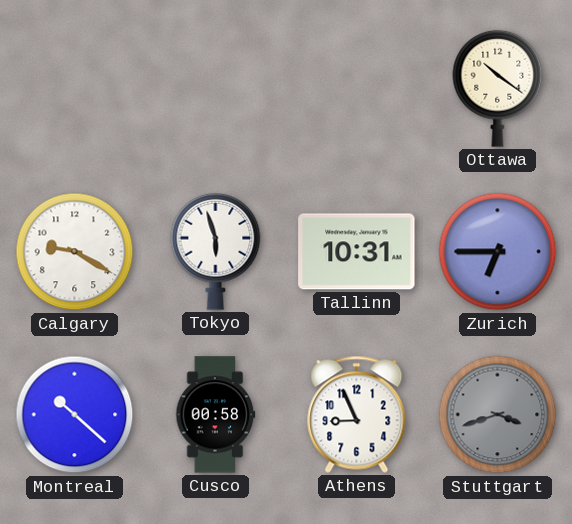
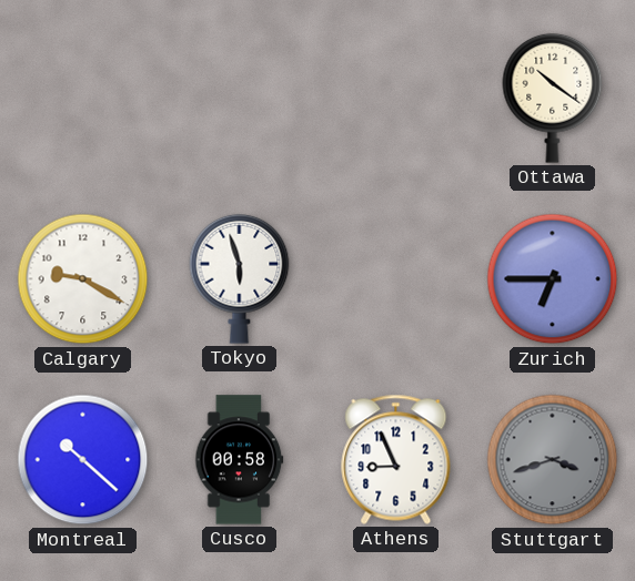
Tallinn: 10:31 -> none
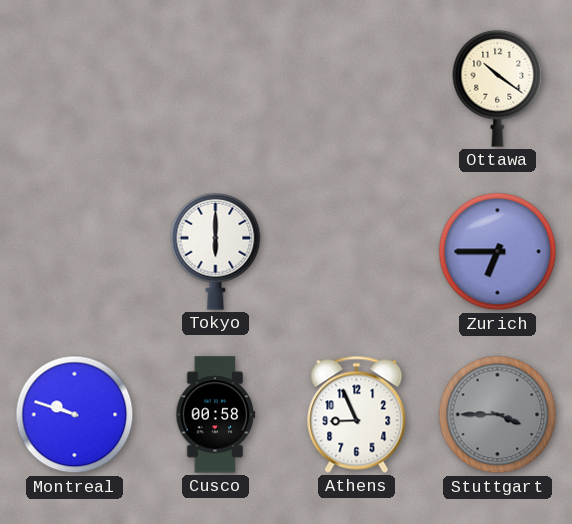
Calgary: 9:20 -> none
Tokyo: 5:57 -> 6:00
Montreal: 10:22 -> 9:48
Stuttgart: 3:42 -> 3:45
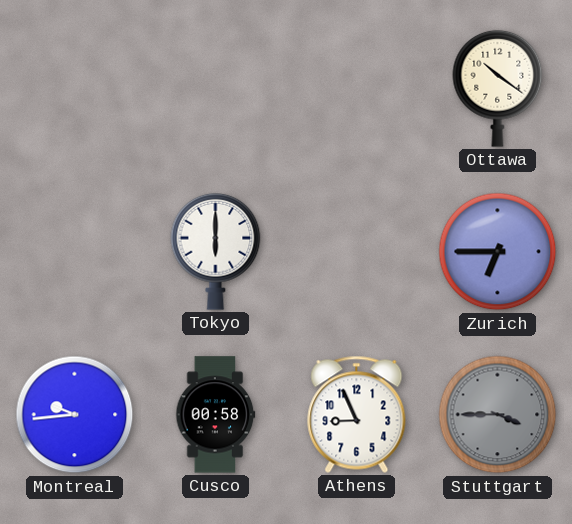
Montreal: 9:48 -> 9:44
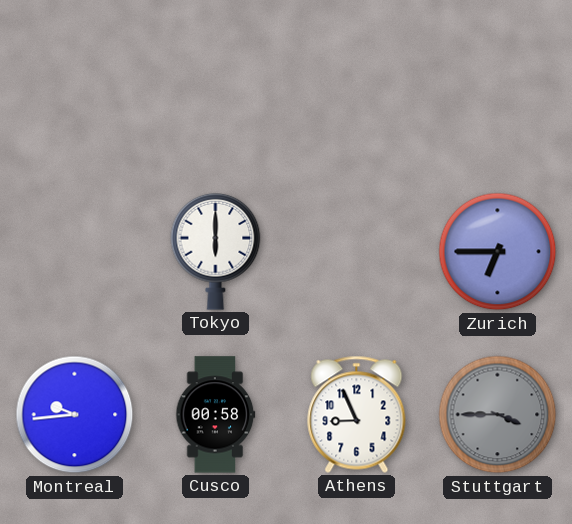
Ottawa: 10:21 -> none
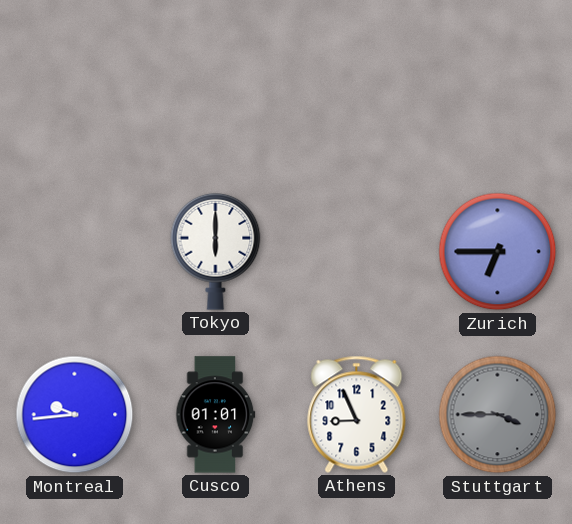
Cusco: 00:58 -> 01:01
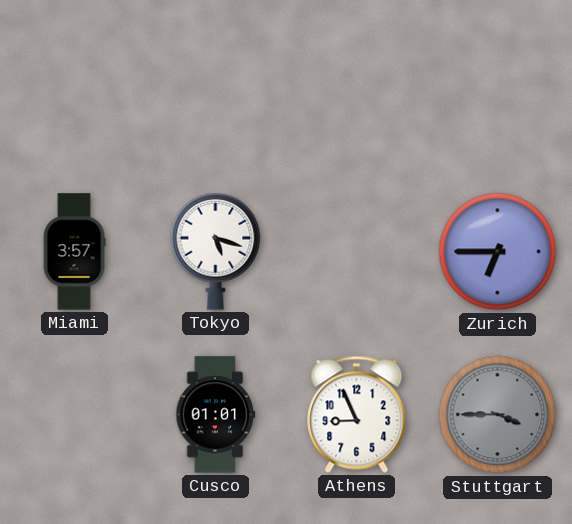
Miami: none -> 3:57
Tokyo: 6:00 -> 5:18
Montreal: 9:44 -> none
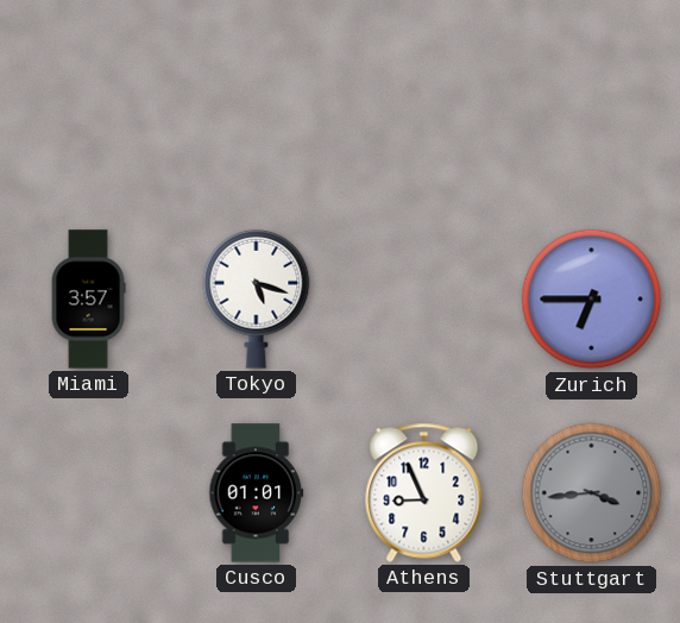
Stuttgart: 3:45 -> 3:44
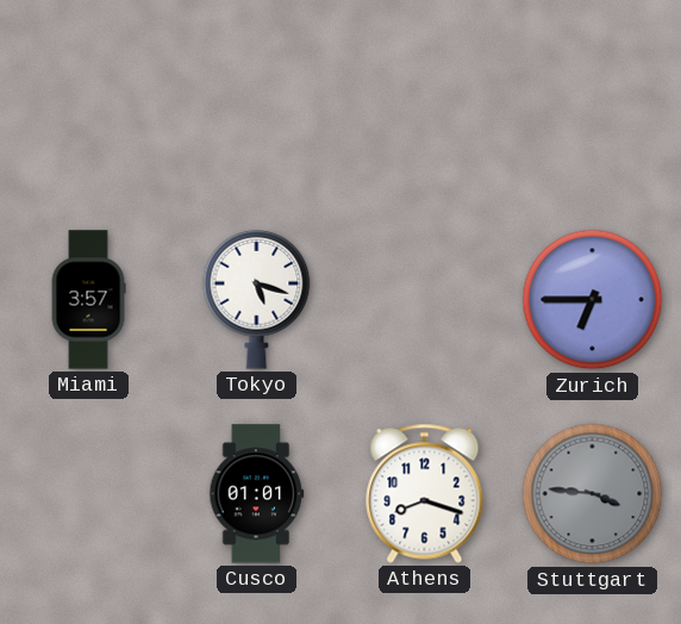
Athens: 8:56 -> 8:18
Stuttgart: 3:44 -> 3:46
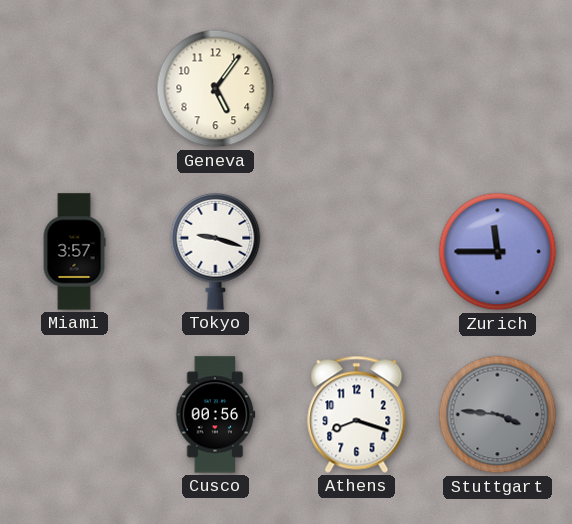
Geneva: none -> 5:06
Tokyo: 5:18 -> 9:18
Zurich: 6:45 -> 11:45
Cusco: 01:01 -> 00:56
